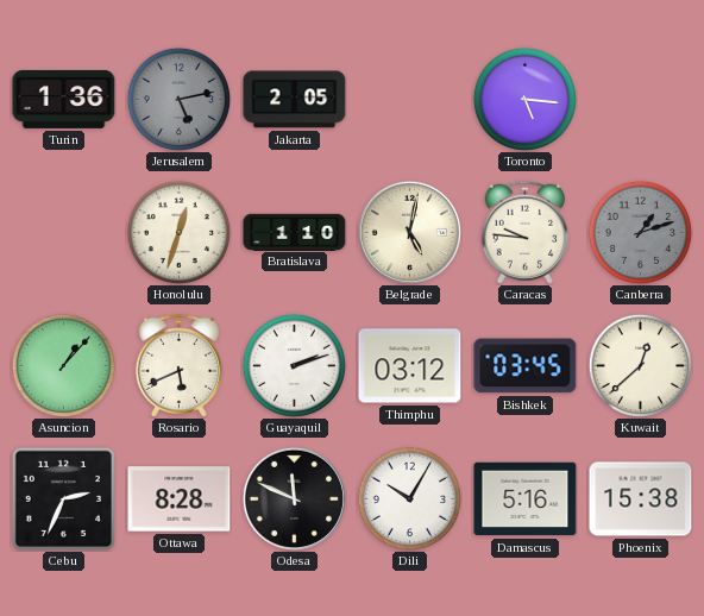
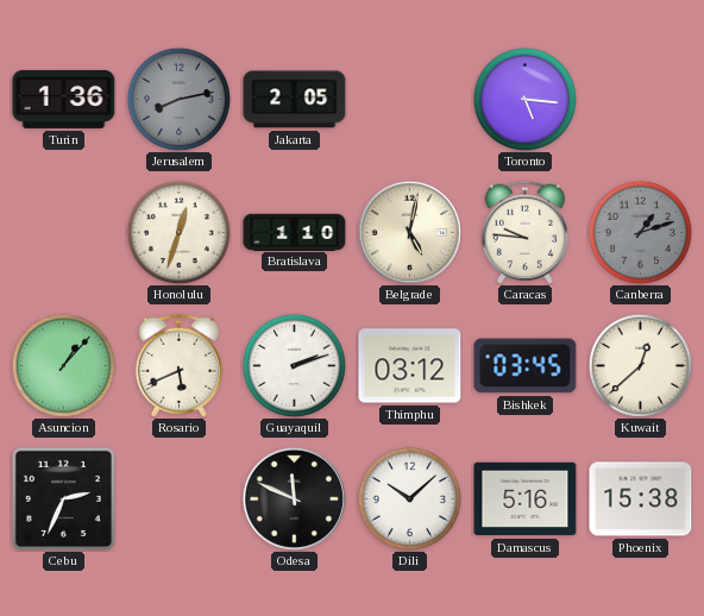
Jerusalem: 5:13 -> 8:13
Ottawa: 8:28 -> none
Dili: 10:05 -> 10:08
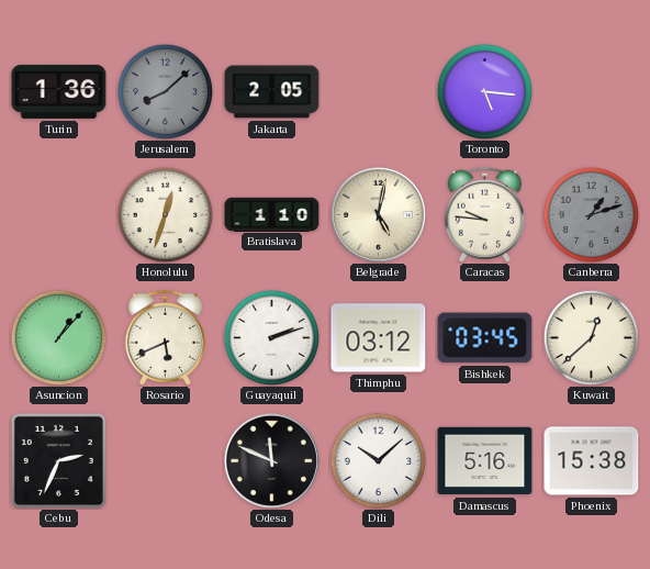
Jerusalem: 8:13 -> 8:08
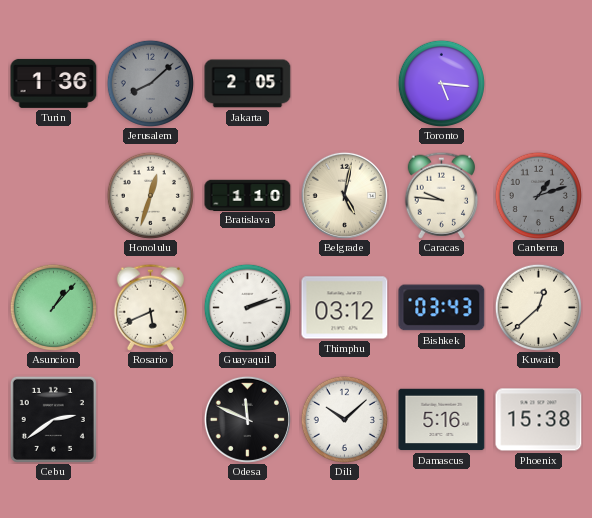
Bishkek: 03:45 -> 03:43
Cebu: 2:34 -> 2:39
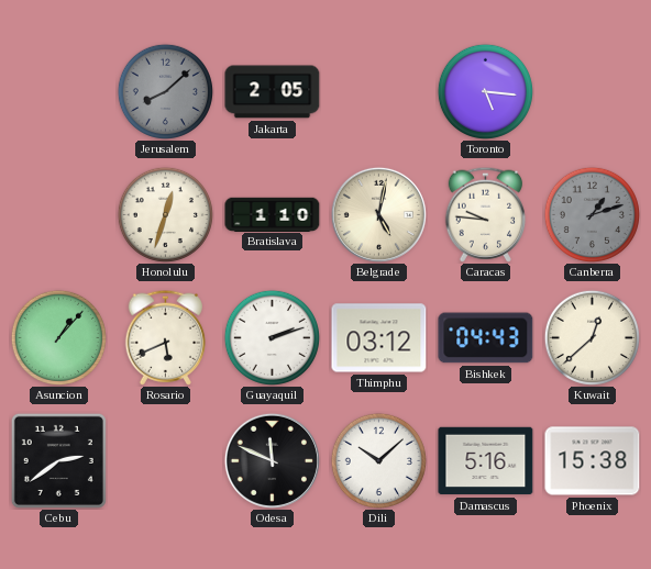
Turin: 1:36 -> none
Bishkek: 03:43 -> 04:43
